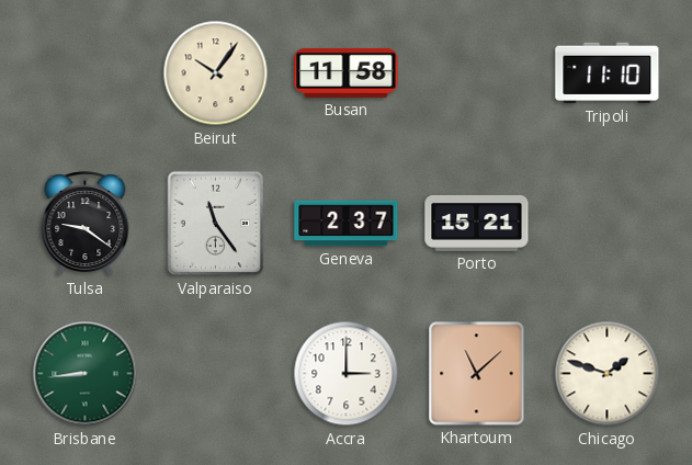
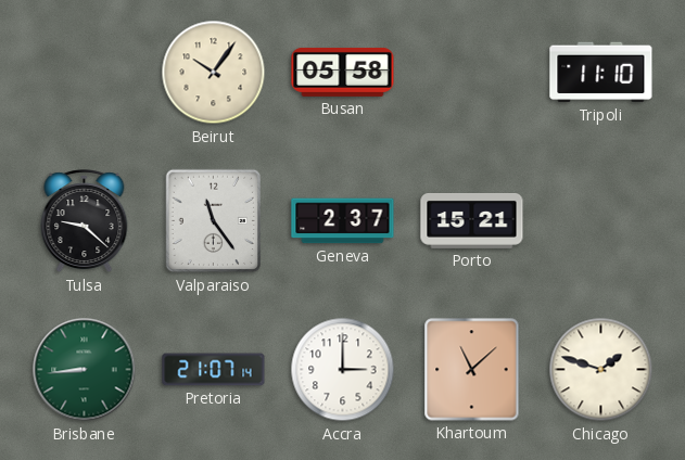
Busan: 11:58 -> 05:58
Tulsa: 9:21 -> 9:22
Pretoria: none -> 21:07
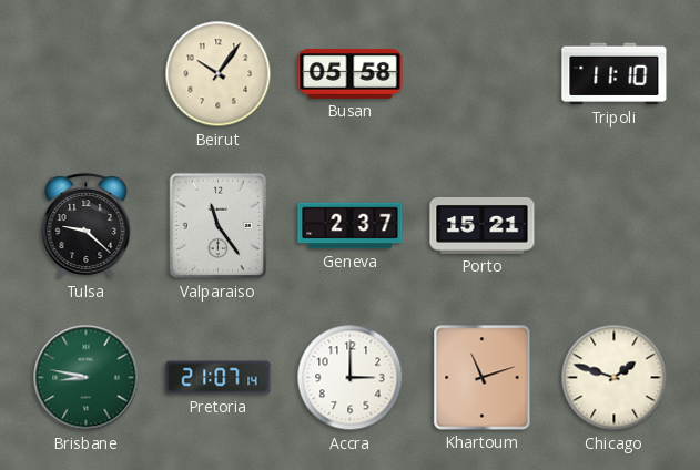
Brisbane: 8:44 -> 8:47
Khartoum: 11:08 -> 11:12
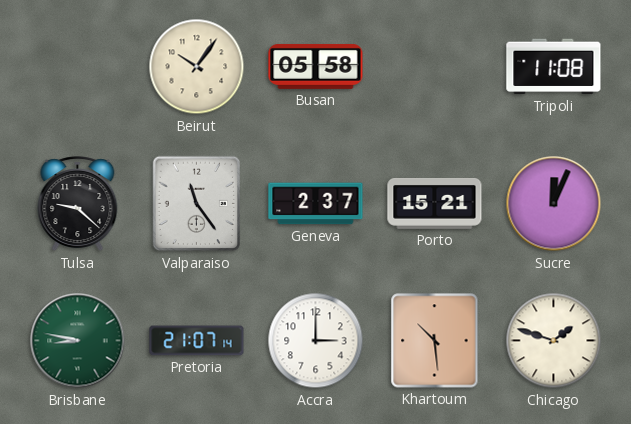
Tripoli: 11:10 -> 11:08
Sucre: none -> 12:04
Khartoum: 11:12 -> 10:29
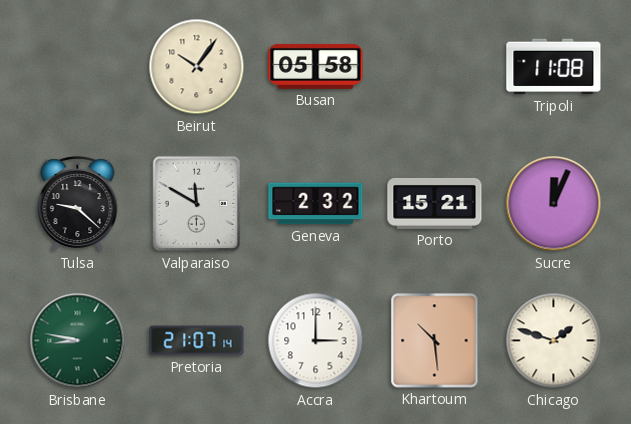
Valparaiso: 11:24 -> 11:50
Geneva: 2:37 -> 2:32
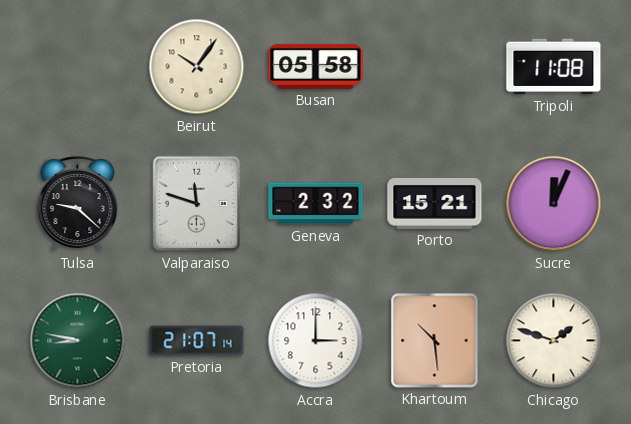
Valparaiso: 11:50 -> 11:48
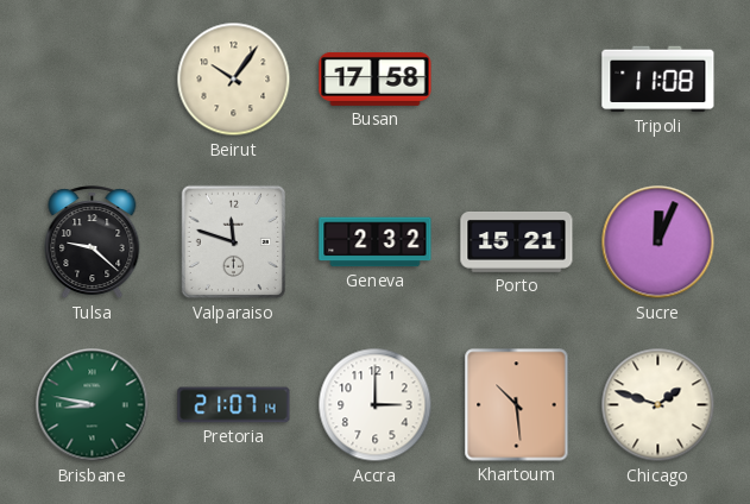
Busan: 05:58 -> 17:58
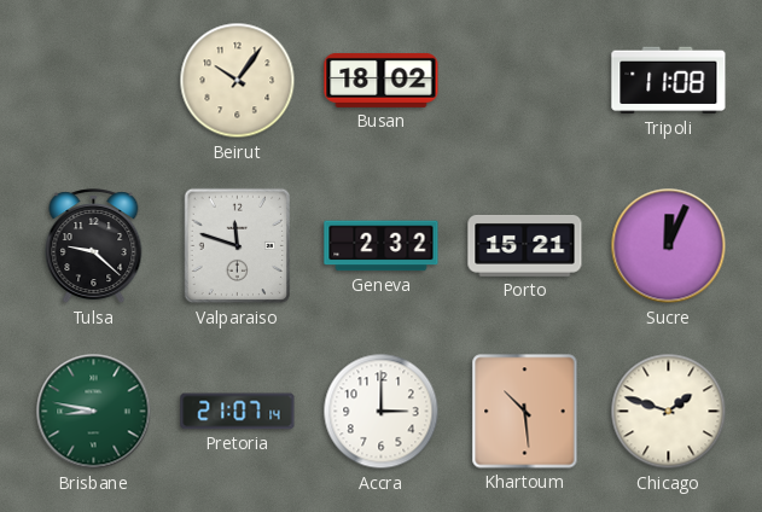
Busan: 17:58 -> 18:02
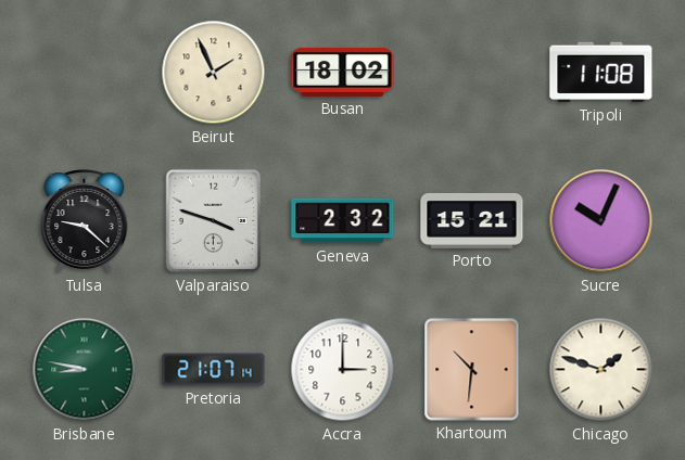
Beirut: 10:06 -> 1:56
Valparaiso: 11:48 -> 3:48
Sucre: 12:04 -> 10:04
Khartoum: 10:29 -> 10:31
